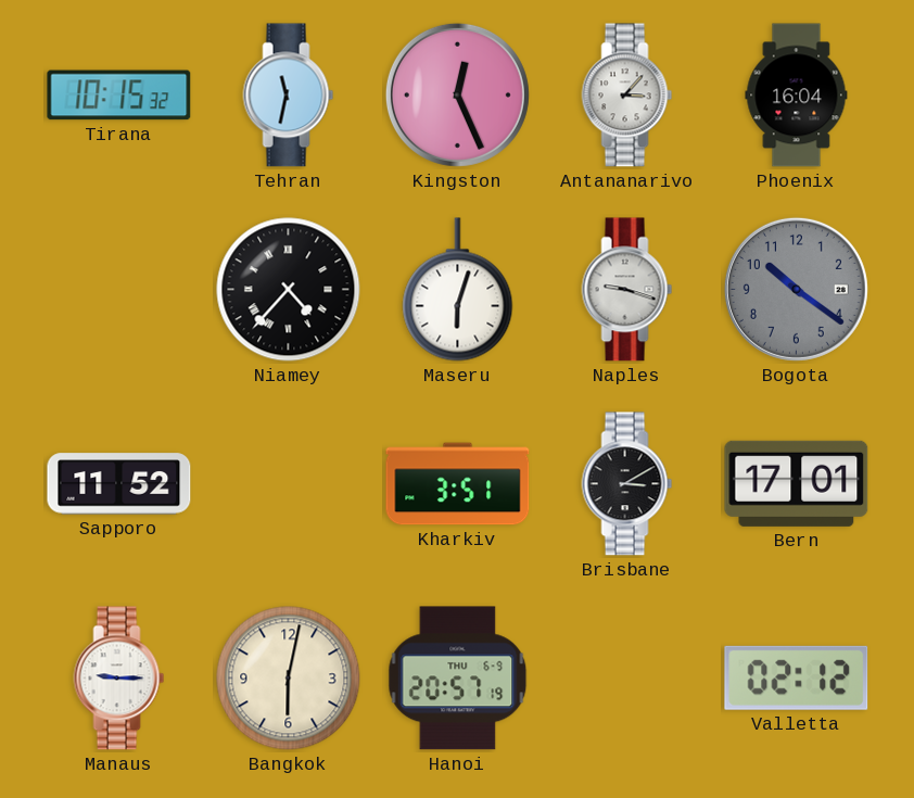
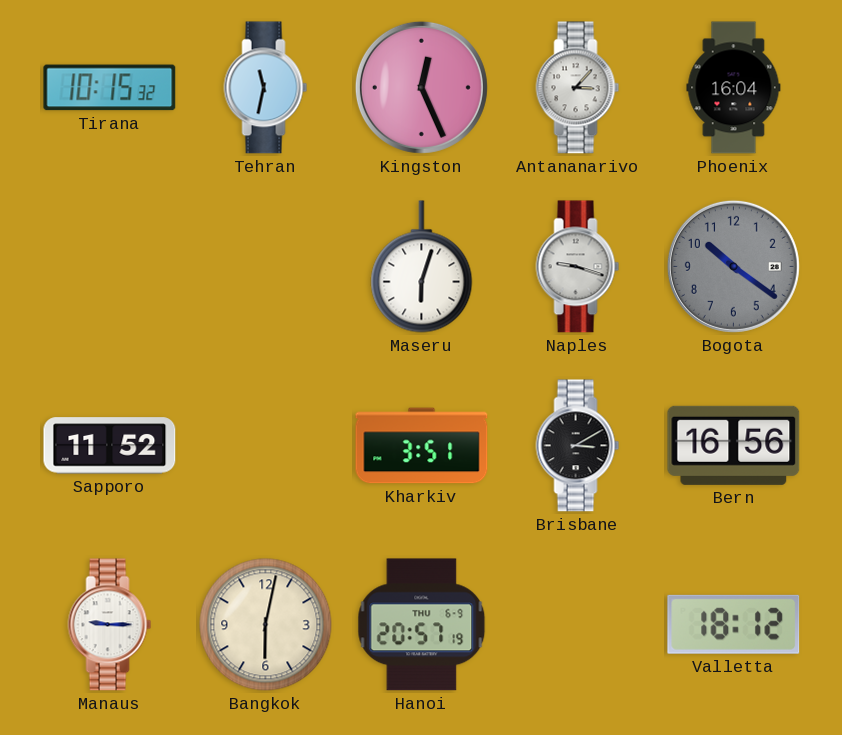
Niamey: 4:37 -> none
Bern: 17:01 -> 16:56
Valletta: 02:12 -> 18:12
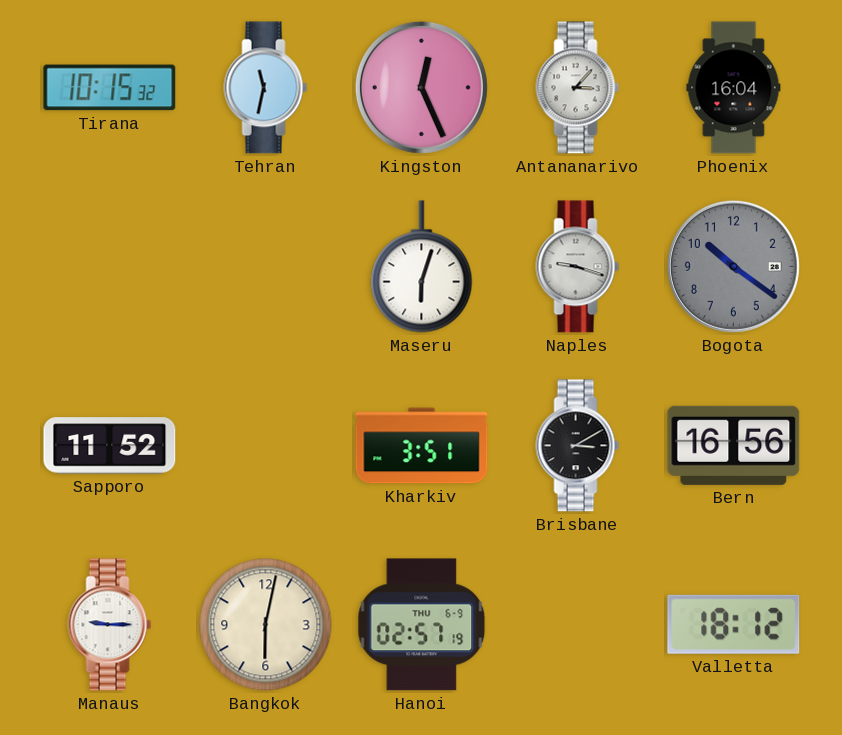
Hanoi: 20:57 -> 02:57
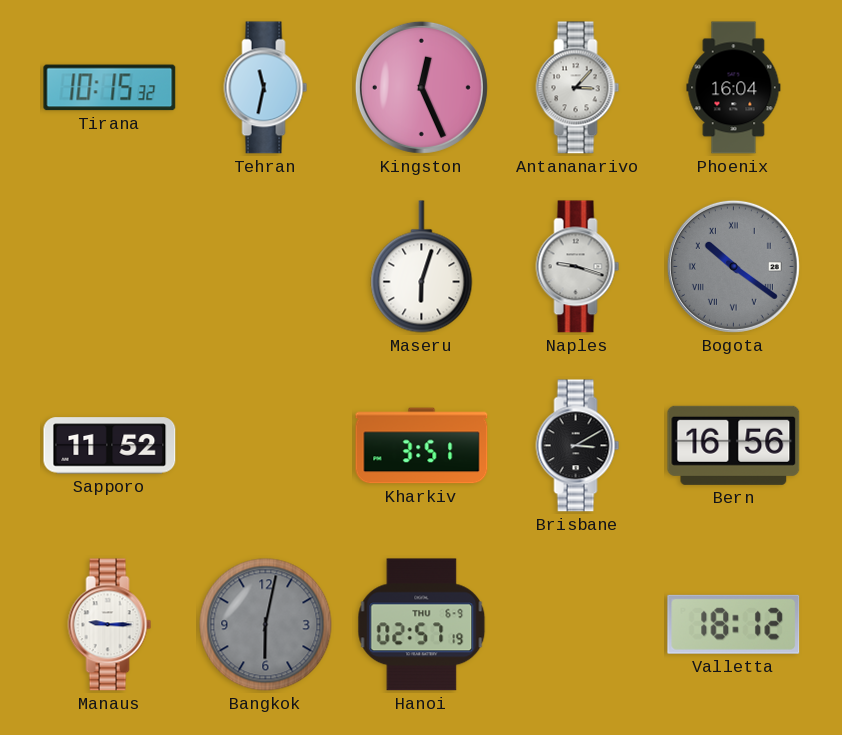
Bogota numerals: Arabic -> Roman
Bangkok dial: cream -> grey
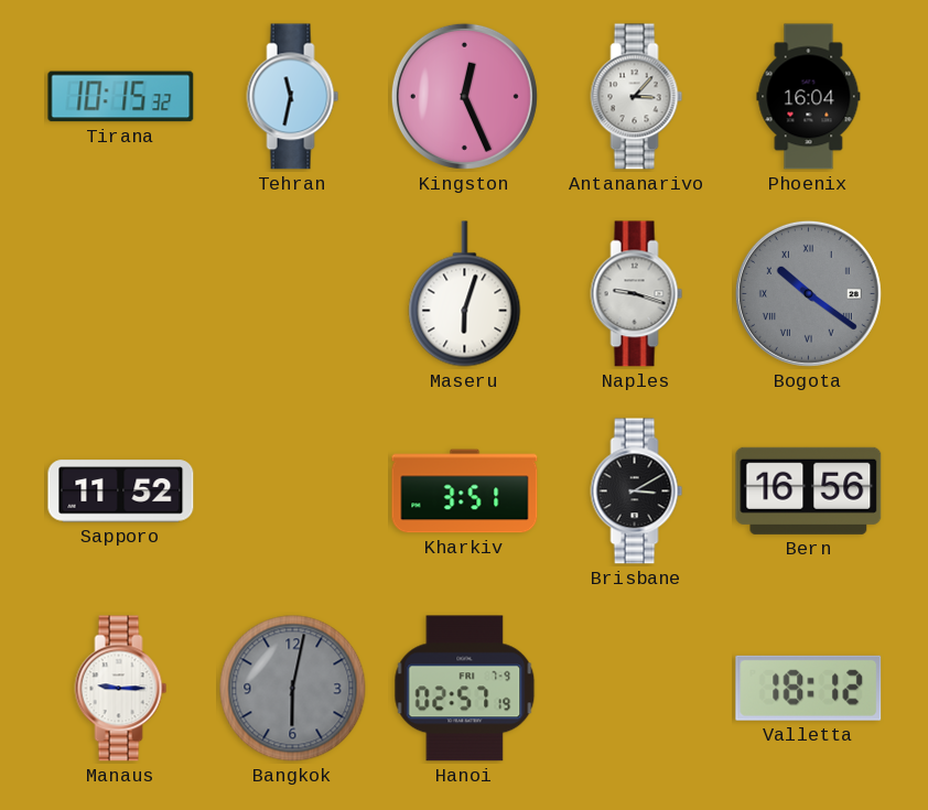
Hanoi date: THU 6-9 -> FRI 7-9
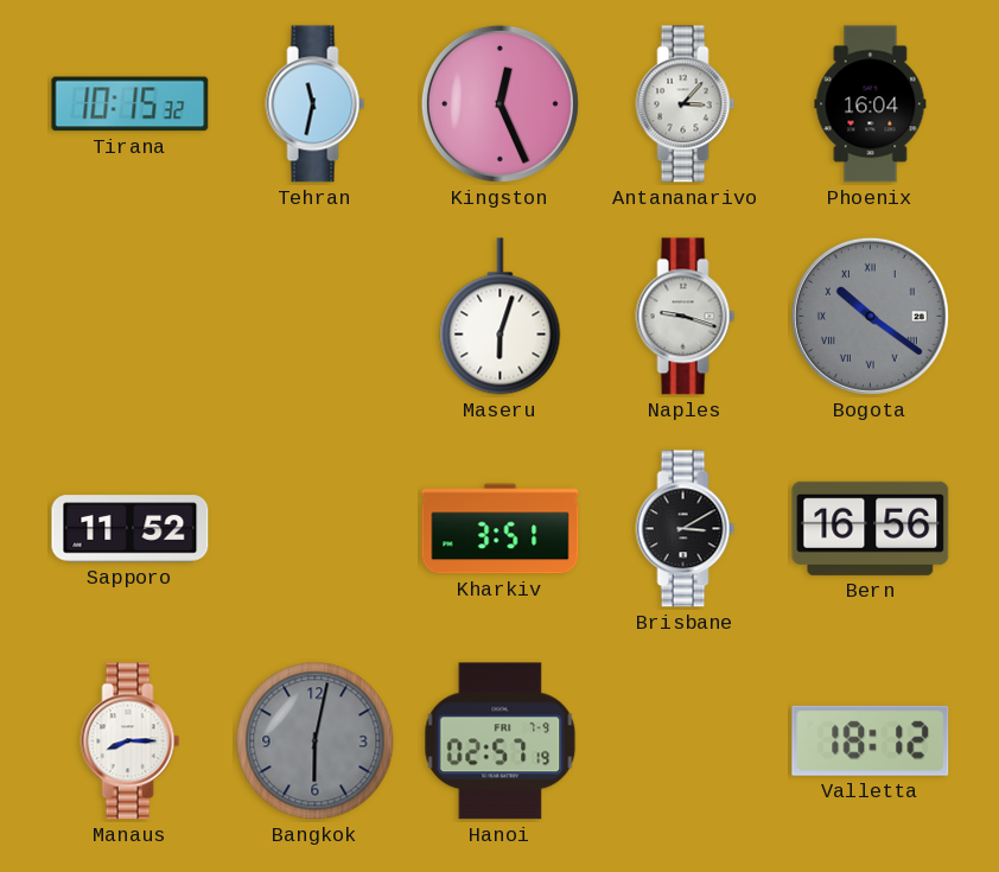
Manaus: 9:15 -> 8:15
